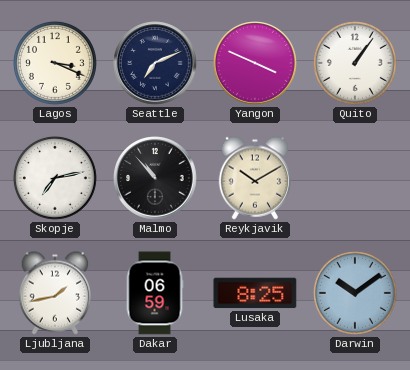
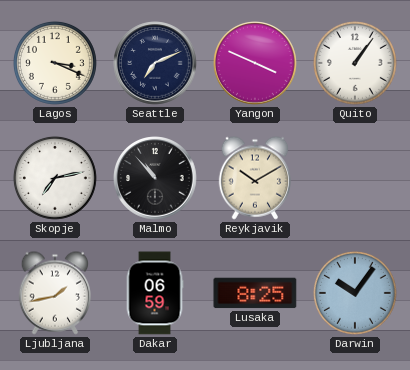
Darwin: 10:09 -> 10:06
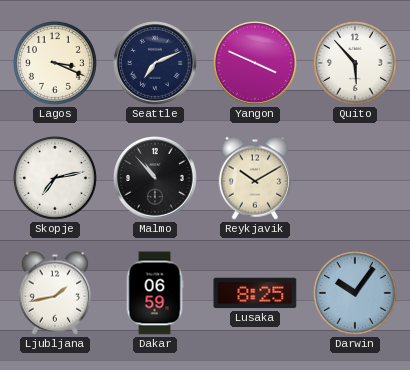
Quito: 1:06 -> 5:53
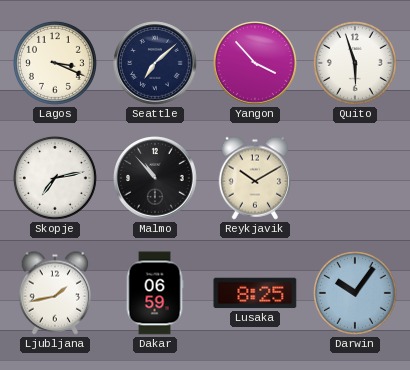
Seattle: 7:11 -> 7:08
Yangon: 3:49 -> 3:53
Quito: 5:53 -> 5:57
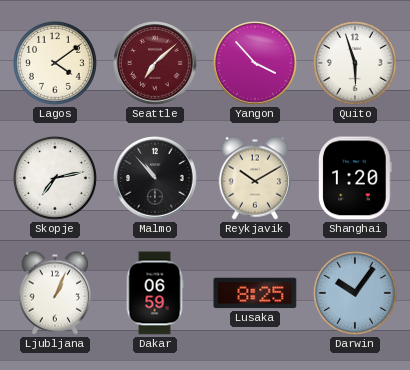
Lagos: 3:19 -> 4:09
Seattle dial: navy -> burgundy
Shanghai: none -> 1:20
Ljubljana: 1:43 -> 1:04
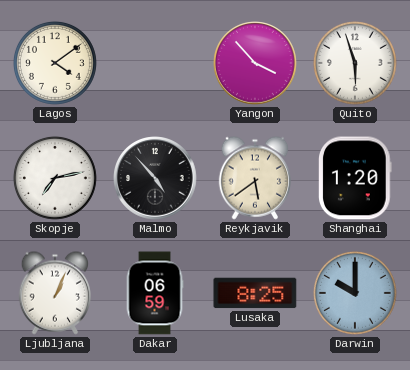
Seattle: 7:08 -> none
Malmo: 10:53 -> 4:53
Reykjavik: 10:10 -> 5:39
Darwin: 10:06 -> 10:00
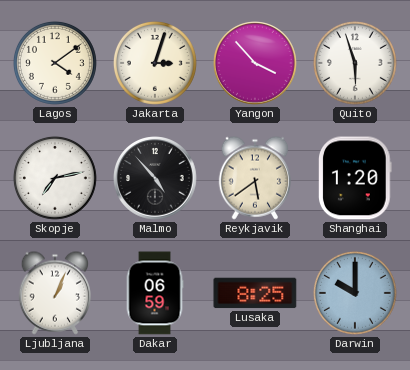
Jakarta: none -> 3:03
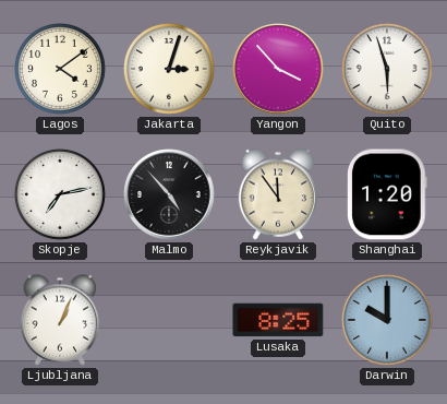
Reykjavik: 5:39 -> 11:54
Dakar: 06:59 -> none
